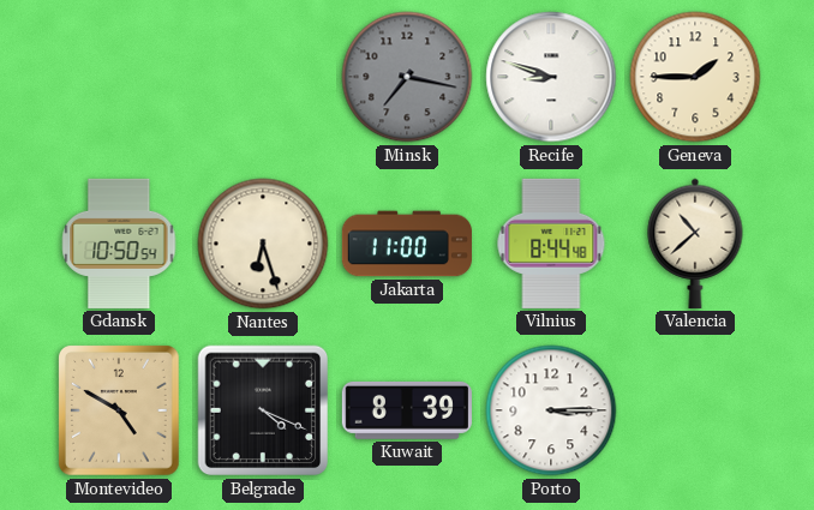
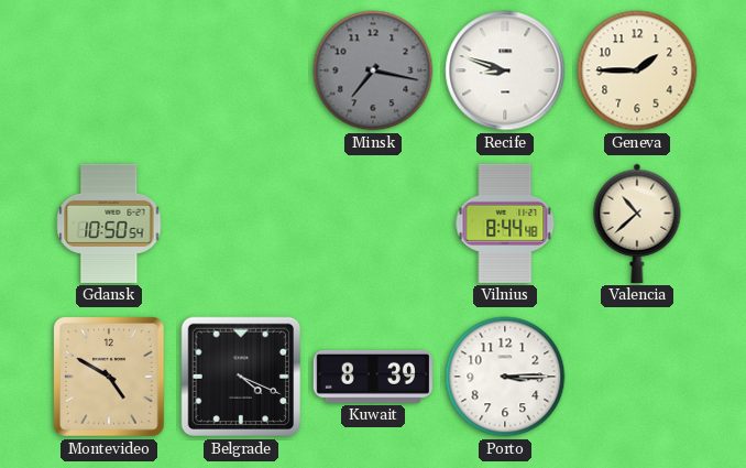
Nantes: 6:27 -> none
Jakarta: 11:00 -> none
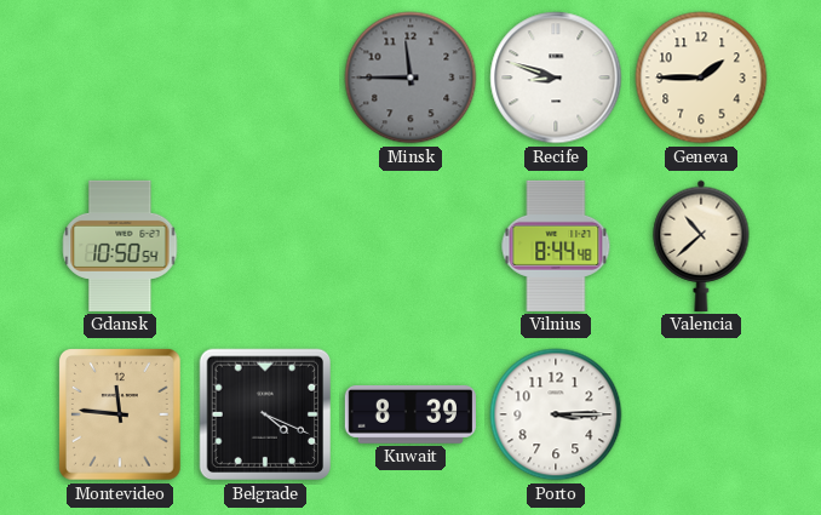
Minsk: 7:17 -> 11:45
Montevideo: 4:50 -> 11:46
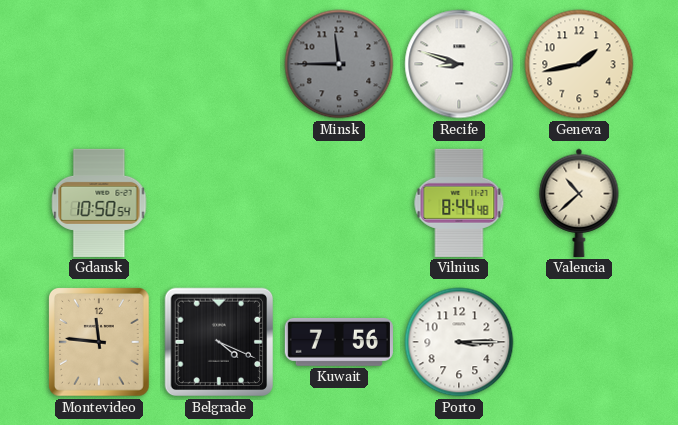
Geneva: 1:45 -> 1:43
Kuwait: 8:39 -> 7:56
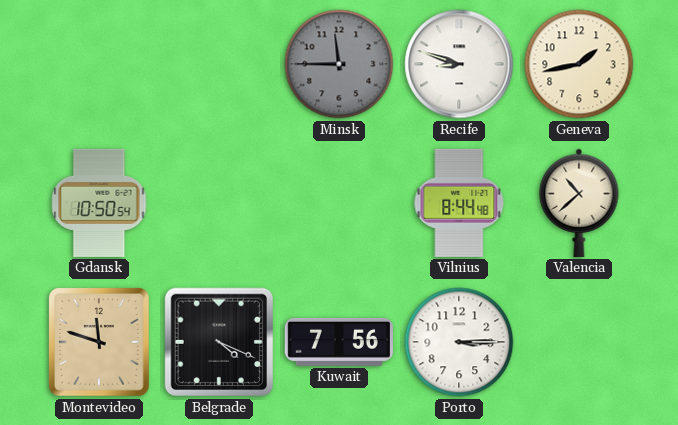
Montevideo: 11:46 -> 11:48
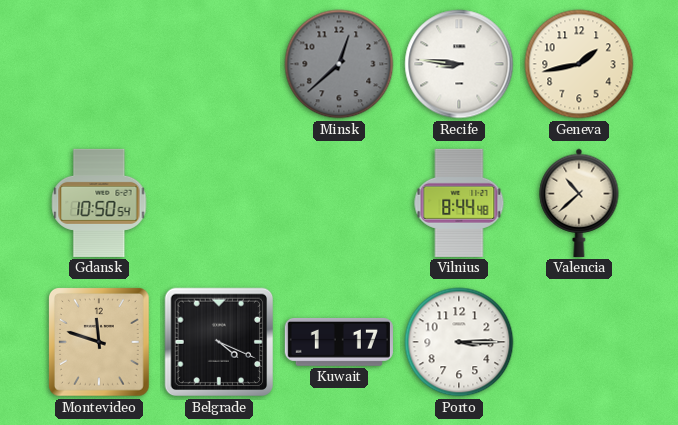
Minsk: 11:45 -> 12:38
Recife: 8:48 -> 8:46
Kuwait: 7:56 -> 1:17
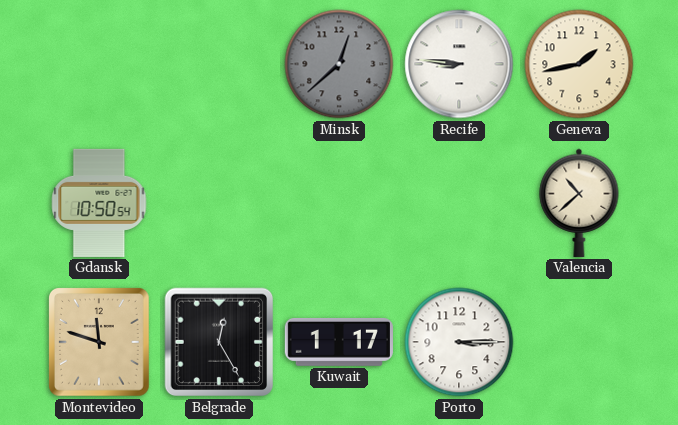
Vilnius: 8:44 -> none
Belgrade: 4:19 -> 12:25
